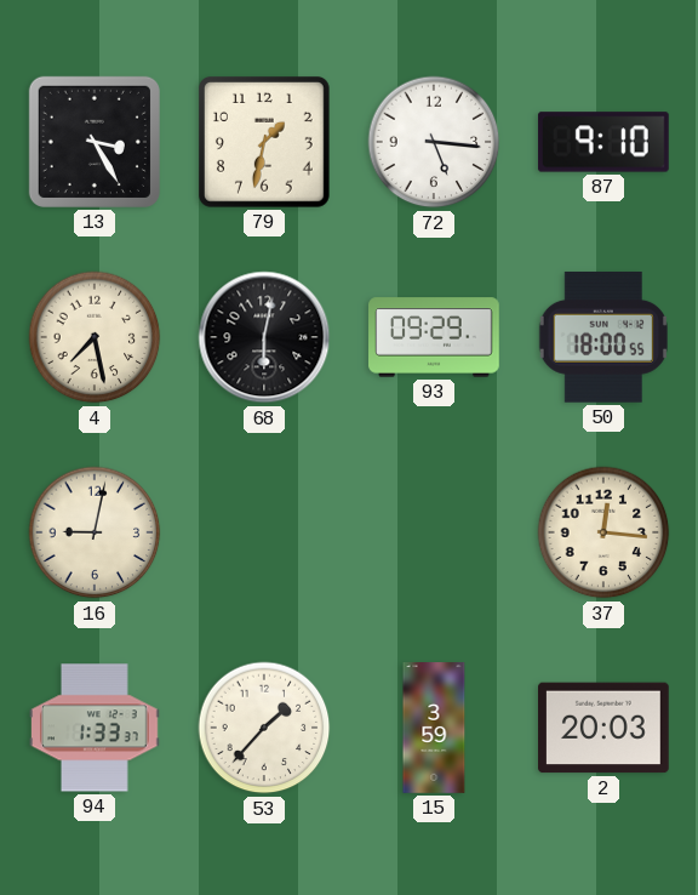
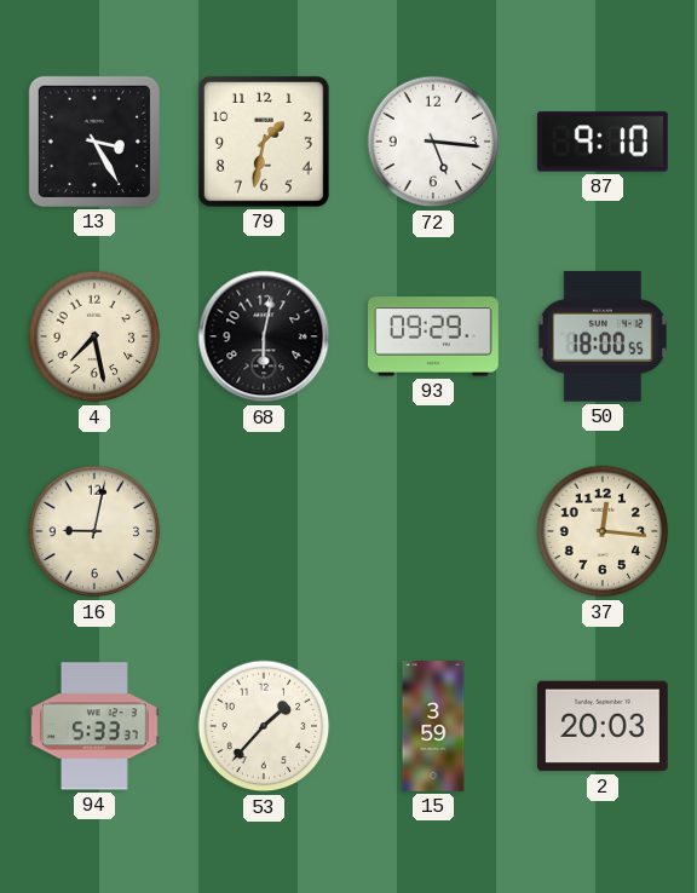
94: 1:33 -> 5:33
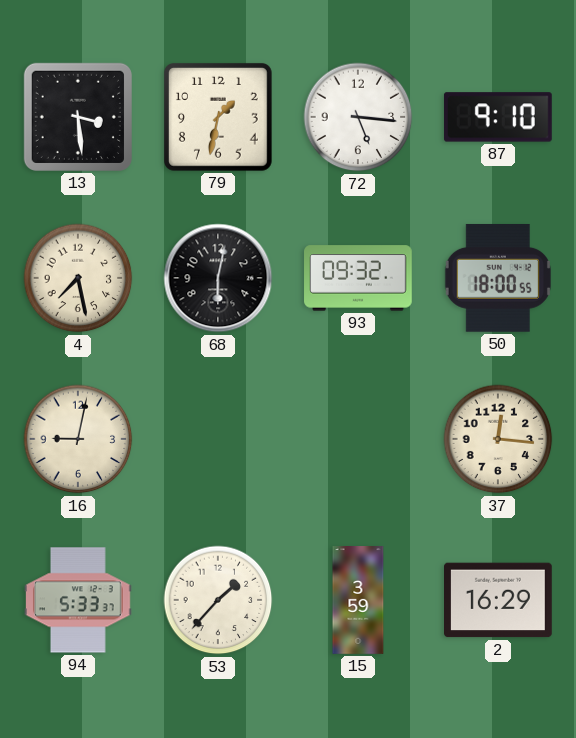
13: 3:25 -> 3:29
93: 09:29 -> 09:32
2: 20:03 -> 16:29
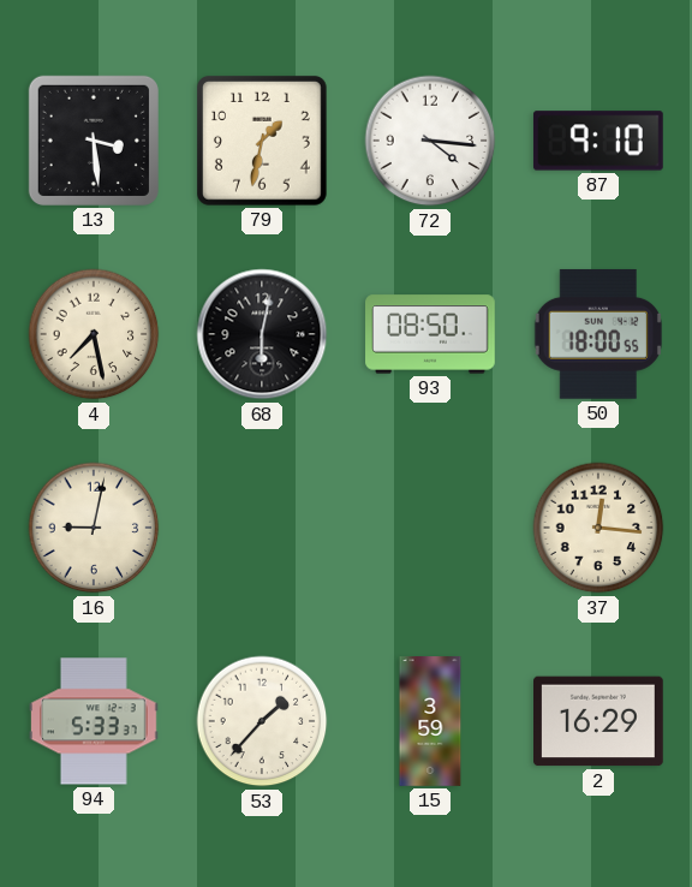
72: 5:16 -> 4:16
93: 09:32 -> 08:50
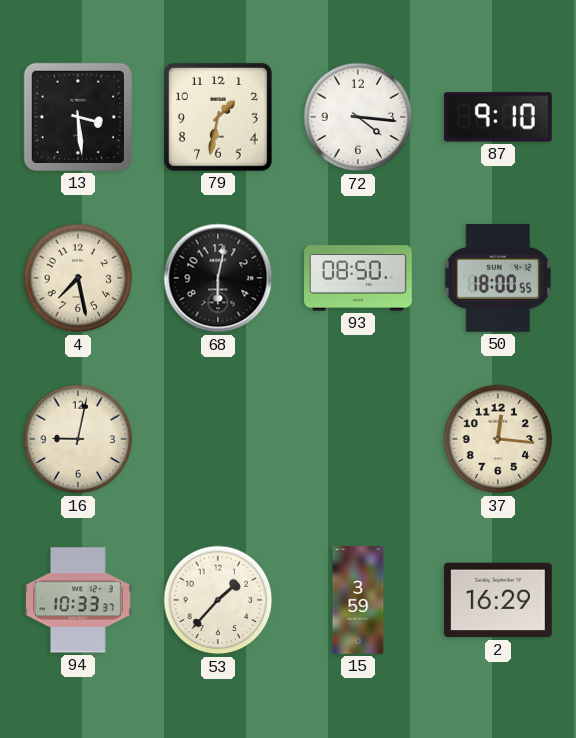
94: 5:33 -> 10:33
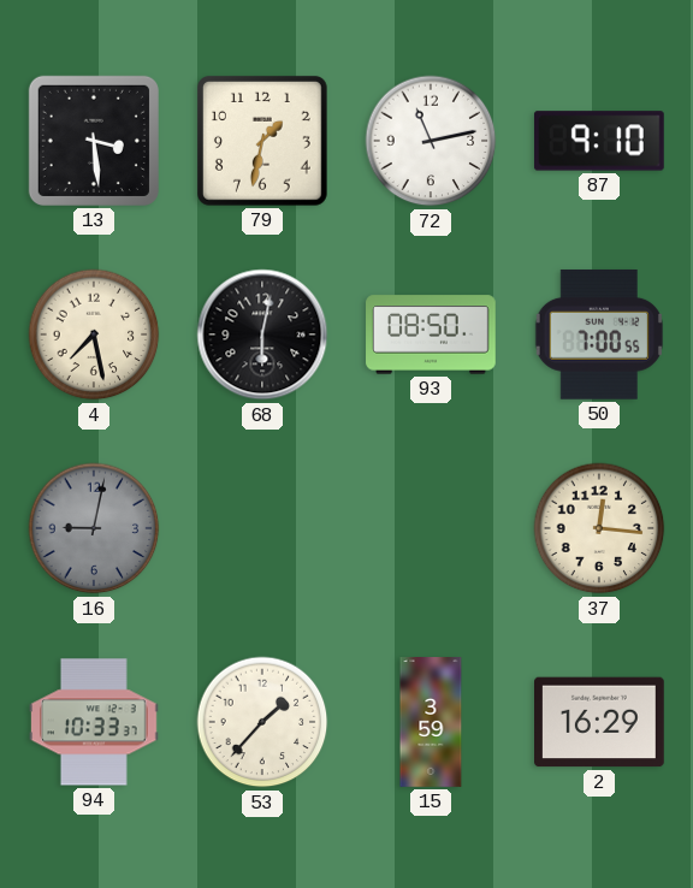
72: 4:16 -> 11:13
50: 18:00 -> 7:00
16 dial: cream -> grey
